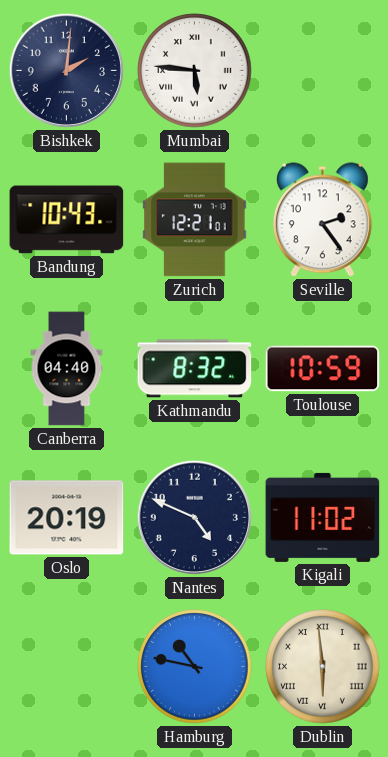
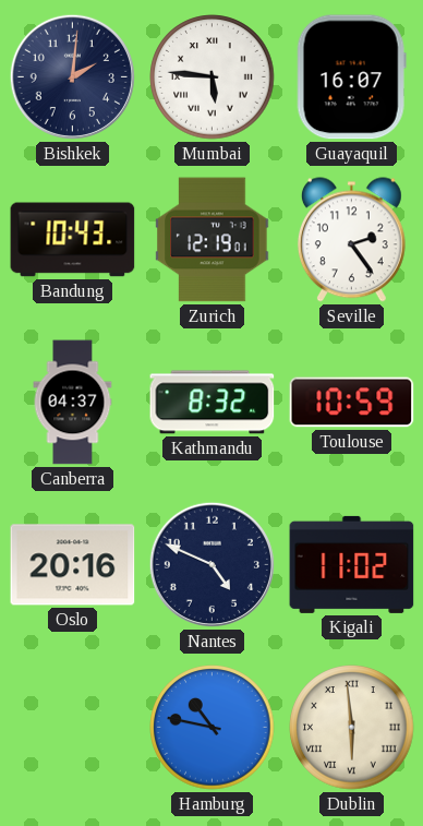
Guayaquil: none -> 16:07
Zurich: 12:21 -> 12:19
Canberra: 04:40 -> 04:37
Oslo: 20:19 -> 20:16
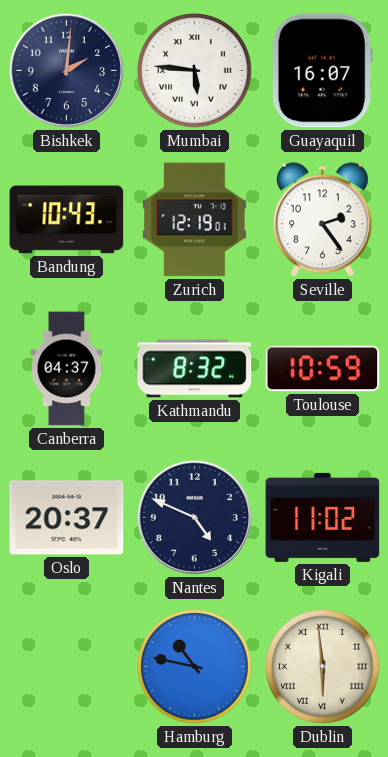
Oslo: 20:16 -> 20:37
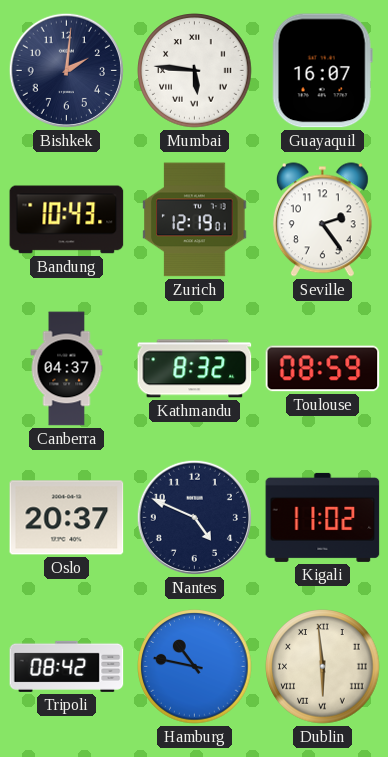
Toulouse: 10:59 -> 08:59
Tripoli: none -> 08:42
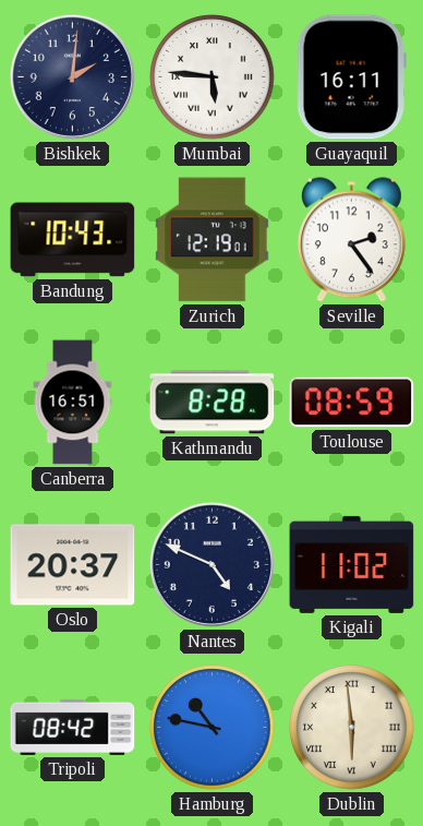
Guayaquil: 16:07 -> 16:11
Canberra: 04:37 -> 16:51
Kathmandu: 8:32 -> 8:28
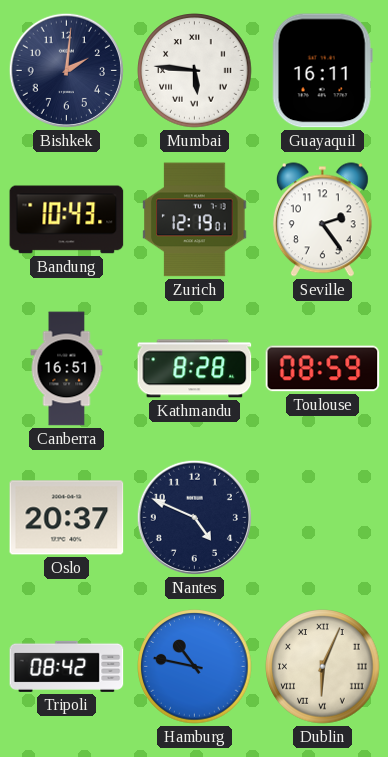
Kigali: 11:02 -> none
Dublin: 5:59 -> 6:04
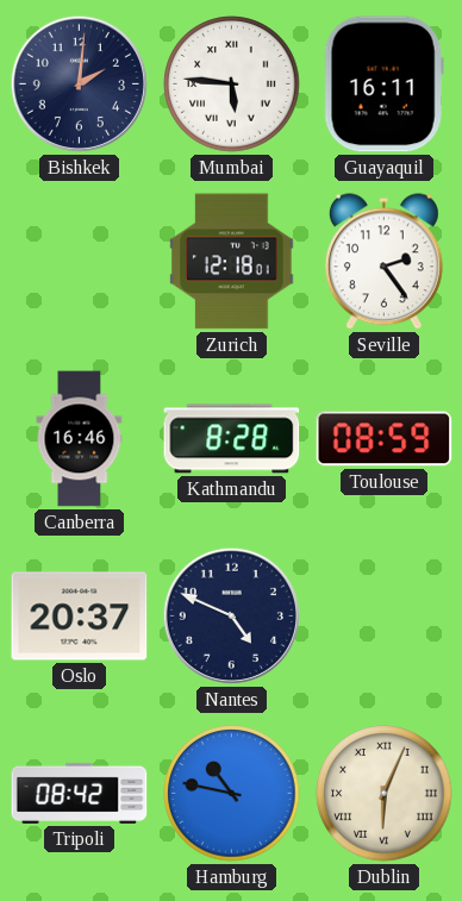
Bandung: 10:43 -> none
Zurich: 12:19 -> 12:18
Canberra: 16:51 -> 16:46
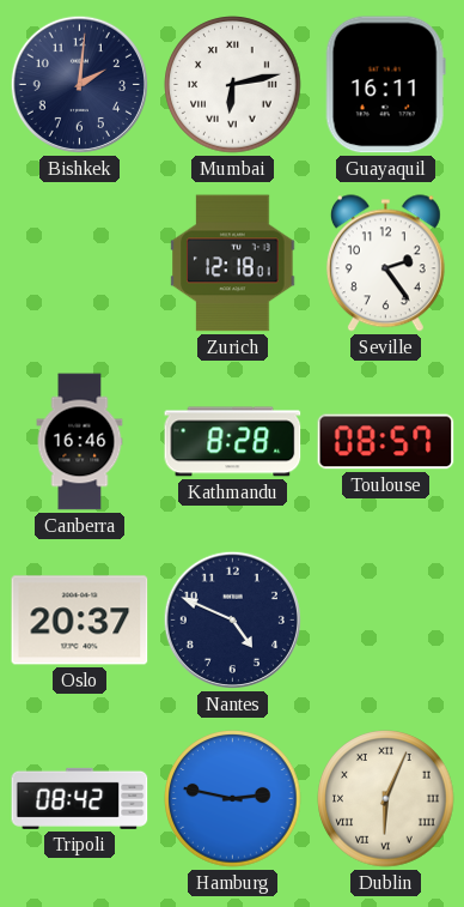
Mumbai: 5:46 -> 6:13
Toulouse: 08:59 -> 08:57
Hamburg: 10:47 -> 2:47
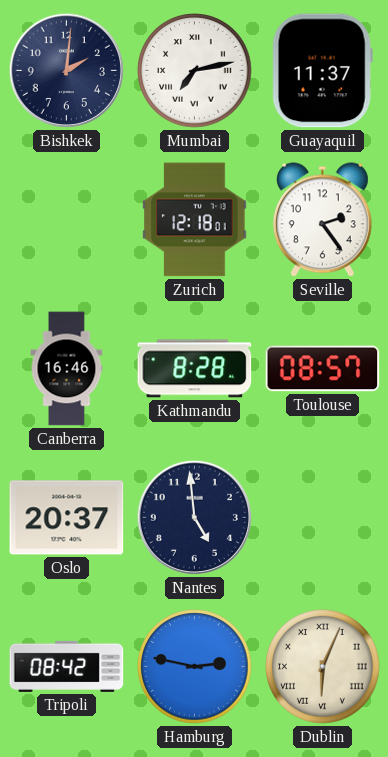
Mumbai: 6:13 -> 7:13
Guayaquil: 16:11 -> 11:37
Nantes: 4:49 -> 4:59
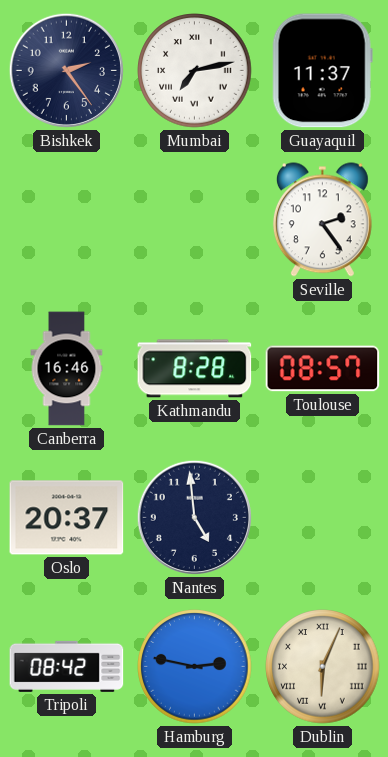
Bishkek: 2:01 -> 2:24
Zurich: 12:18 -> none
